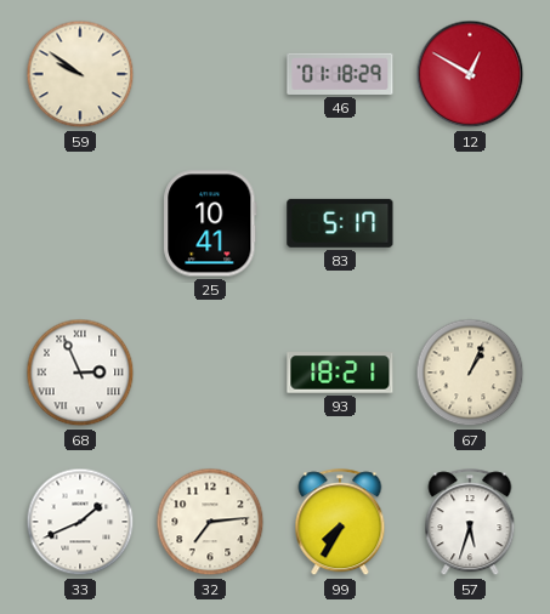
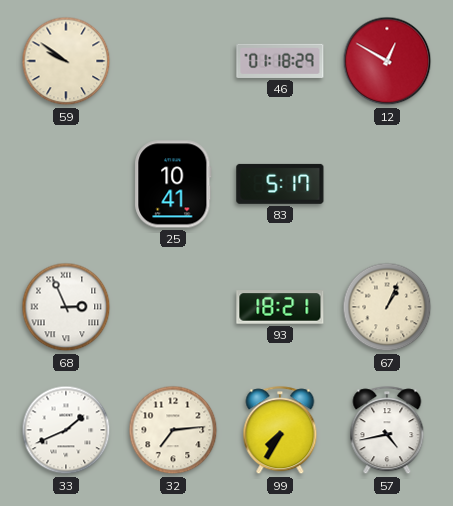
57: 5:33 -> 4:43
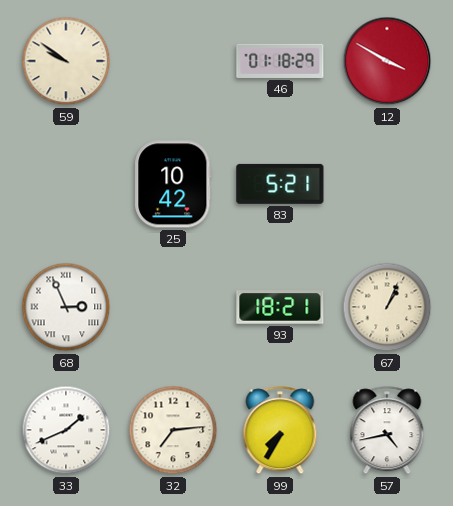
12: 12:50 -> 3:50
25: 10:41 -> 10:42
83: 5:17 -> 5:21
